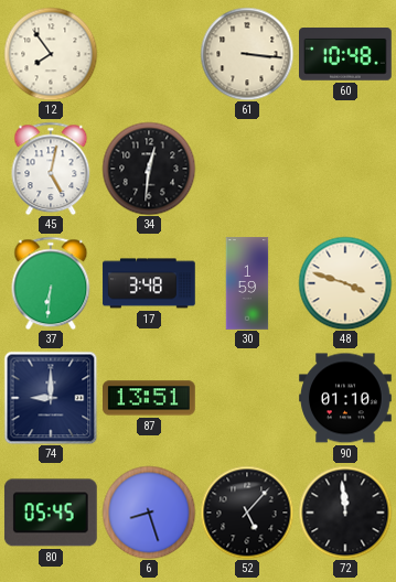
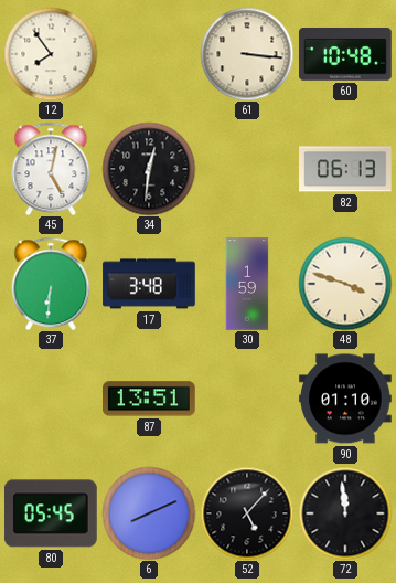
82: none -> 06:13
74: 9:00 -> none
6: 8:27 -> 8:11
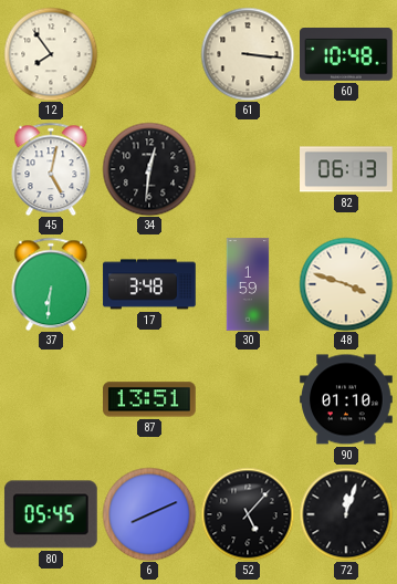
72: 11:59 -> 12:03
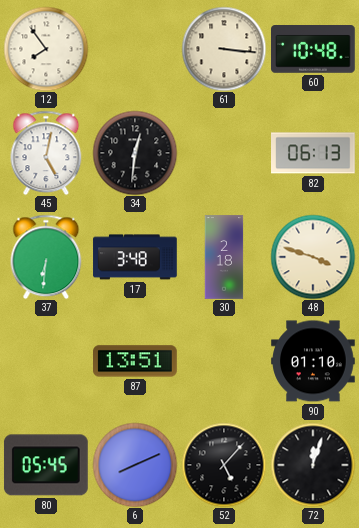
30: 1:59 -> 2:18
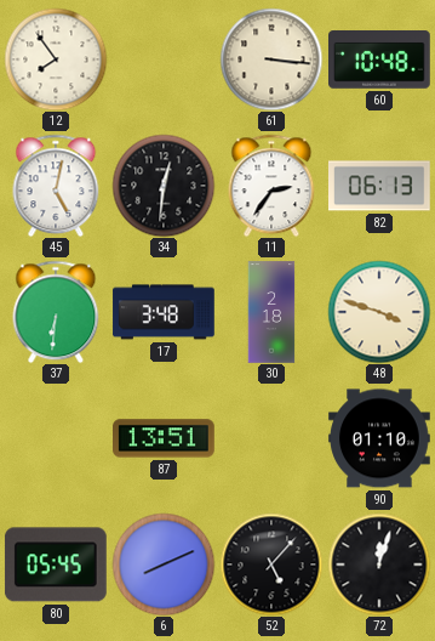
11: none -> 2:36
